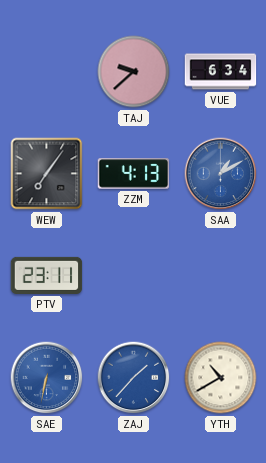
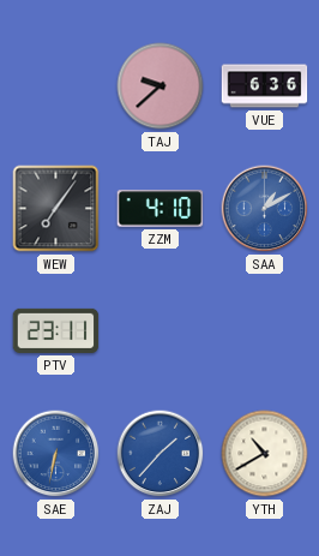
VUE: 6:34 -> 6:36
ZZM: 4:13 -> 4:10
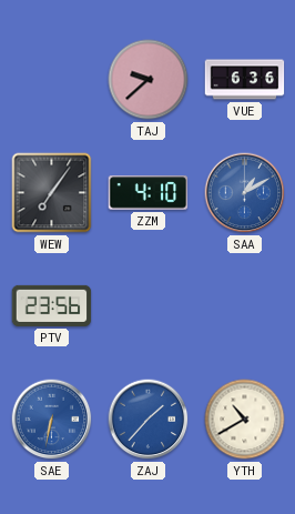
PTV: 23:11 -> 23:56
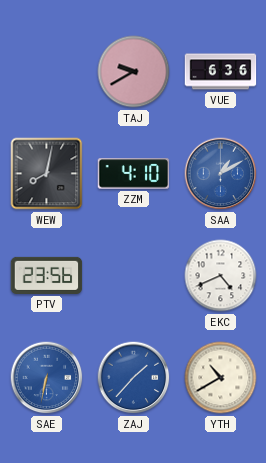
TAJ: 9:38 -> 9:40
WEW: 7:06 -> 8:02
EKC: none -> 4:41
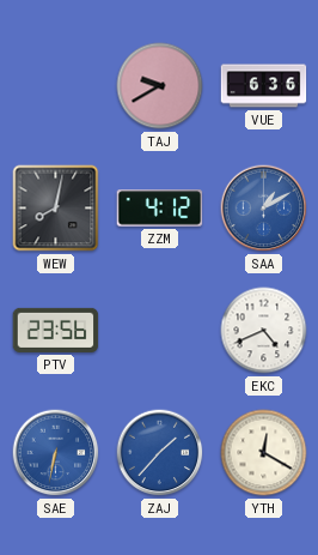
ZZM: 4:10 -> 4:12
YTH: 10:40 -> 12:20
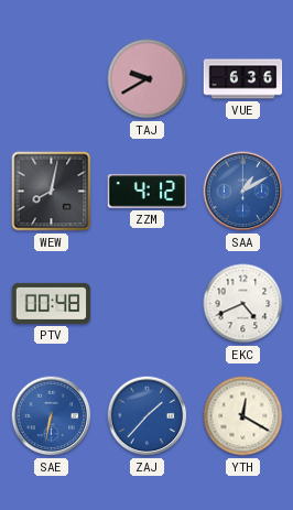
PTV: 23:56 -> 00:48
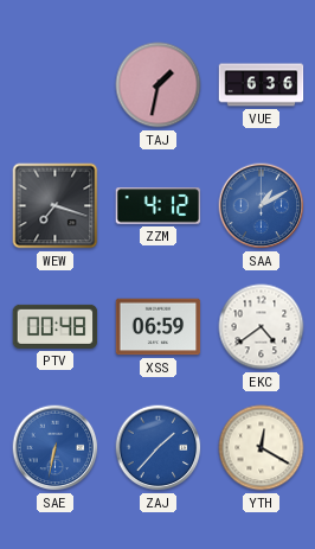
TAJ: 9:40 -> 1:32
WEW: 8:02 -> 7:18
XSS: none -> 06:59
EKC: 4:41 -> 4:39
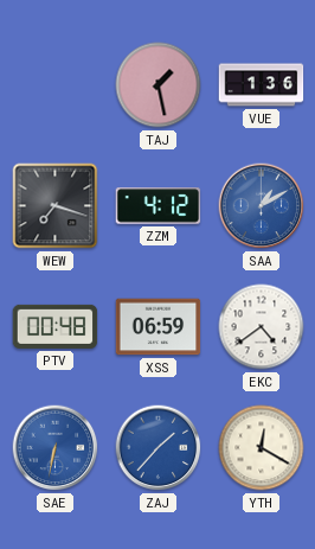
TAJ: 1:32 -> 1:28
VUE: 6:36 -> 1:36
